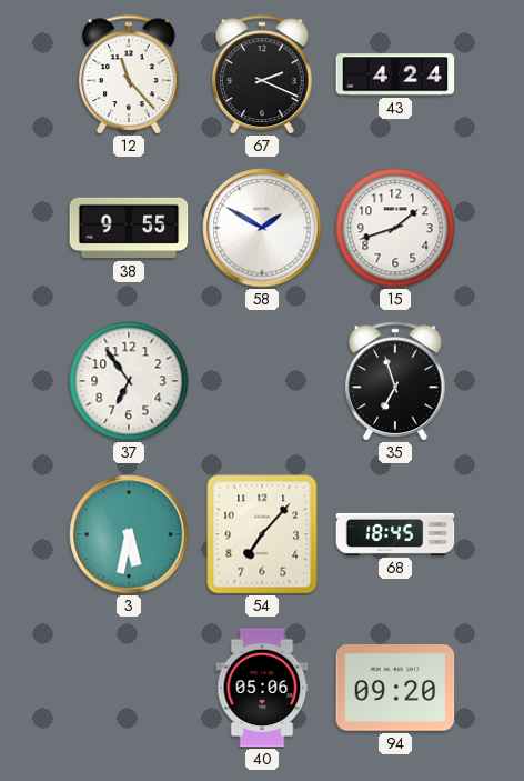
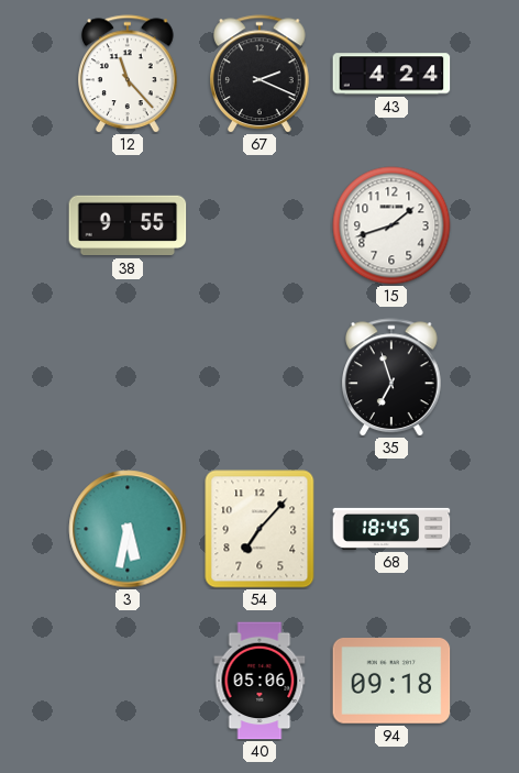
58: 1:50 -> none
37: 6:54 -> none
94: 09:20 -> 09:18
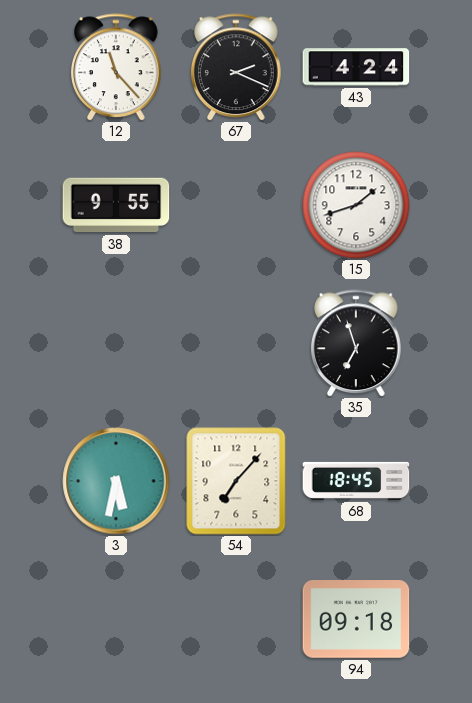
40: 05:06 -> none
